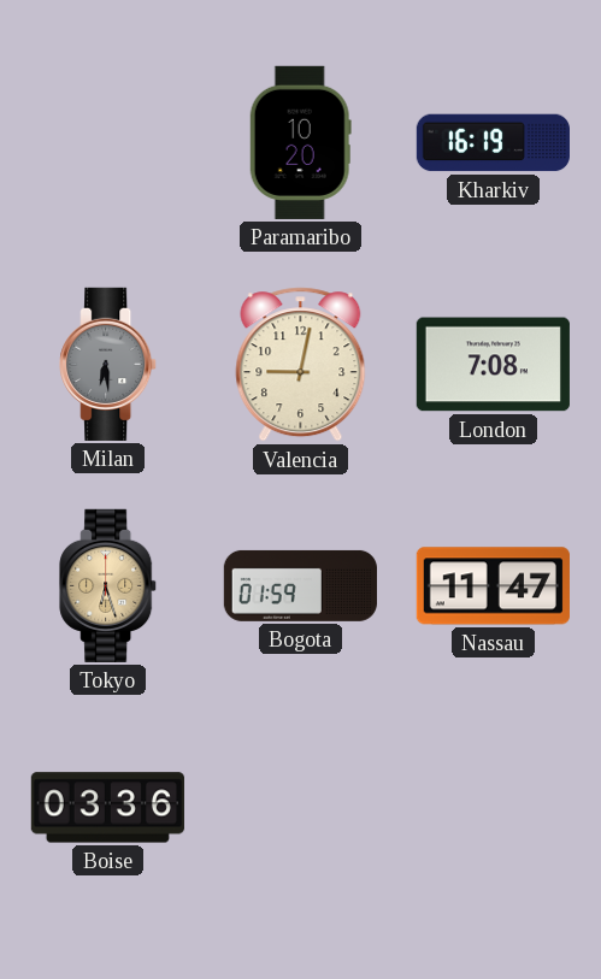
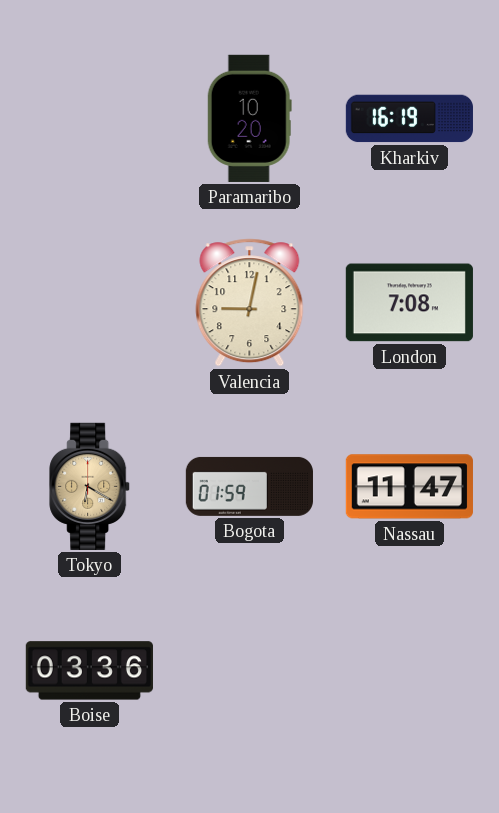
Milan: 6:29 -> none
Tokyo: 6:27 -> 6:20
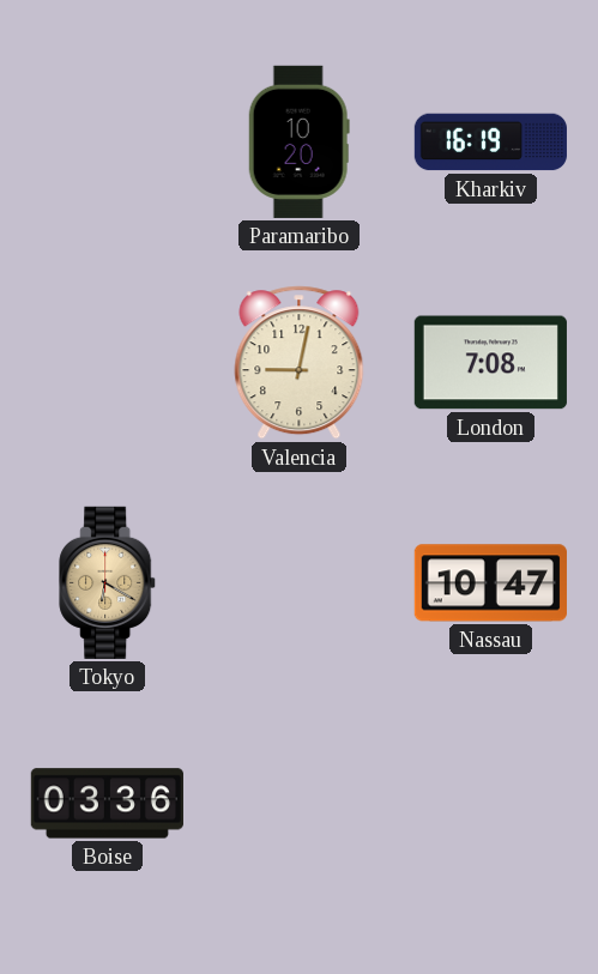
Bogota: 01:59 -> none
Nassau: 11:47 -> 10:47
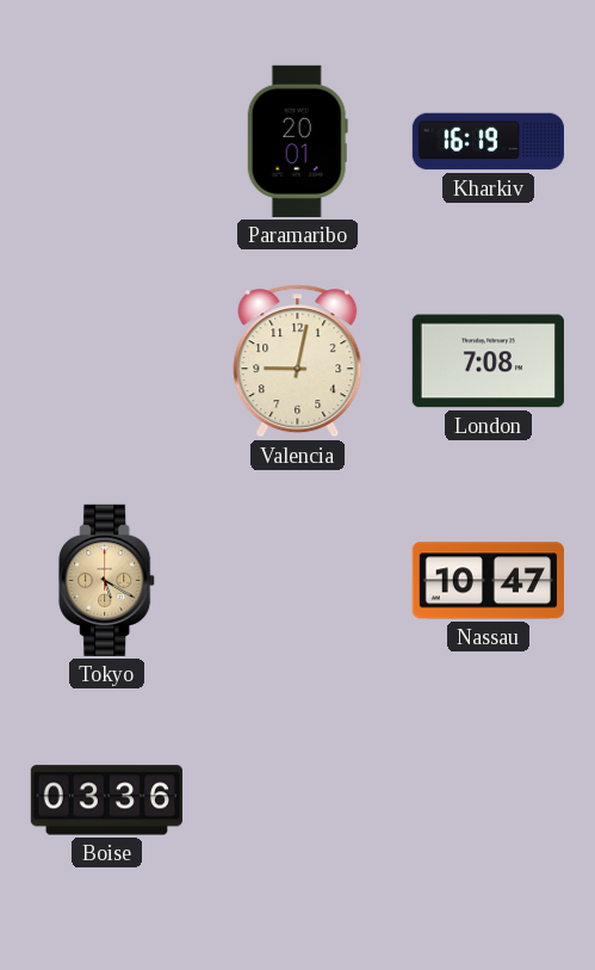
Paramaribo: 10:20 -> 20:01
Tokyo: 6:20 -> 5:20
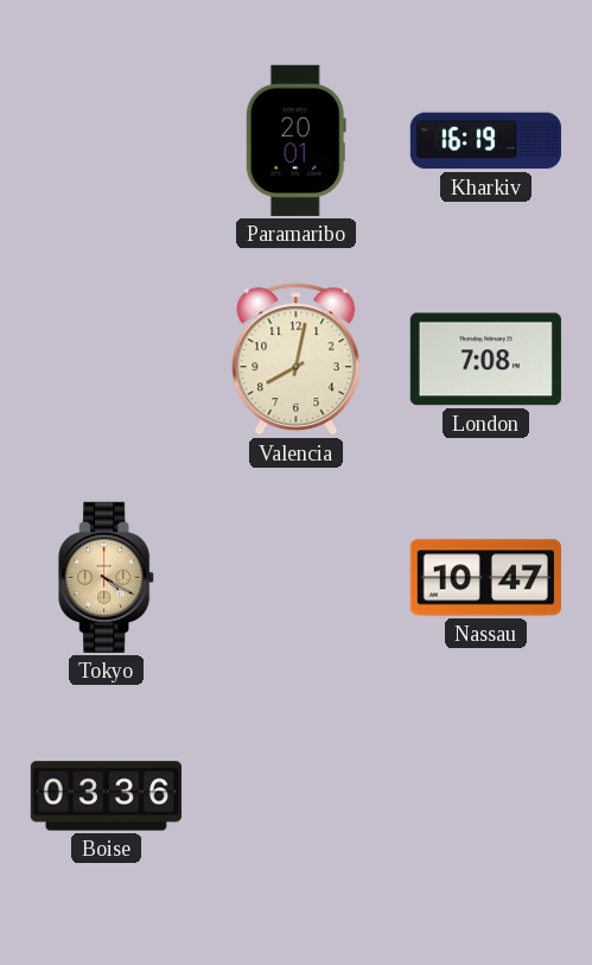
Valencia: 9:02 -> 8:02
Tokyo: 5:20 -> 4:20
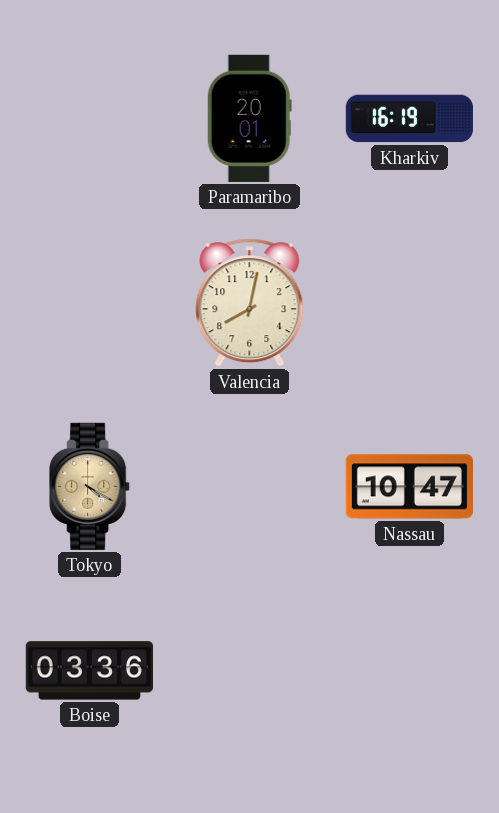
London: 7:08 -> none
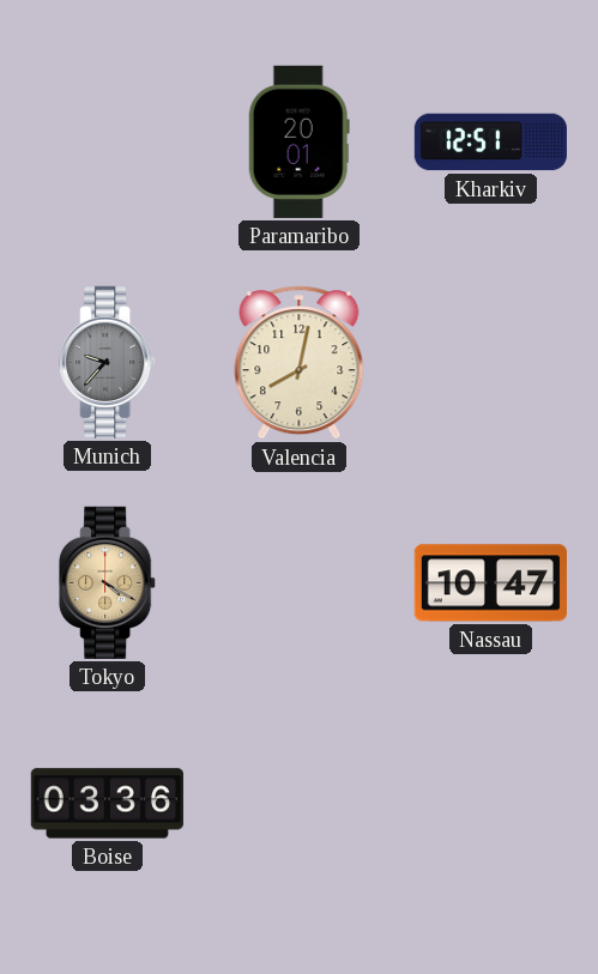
Kharkiv: 16:19 -> 12:51
Munich: none -> 9:37
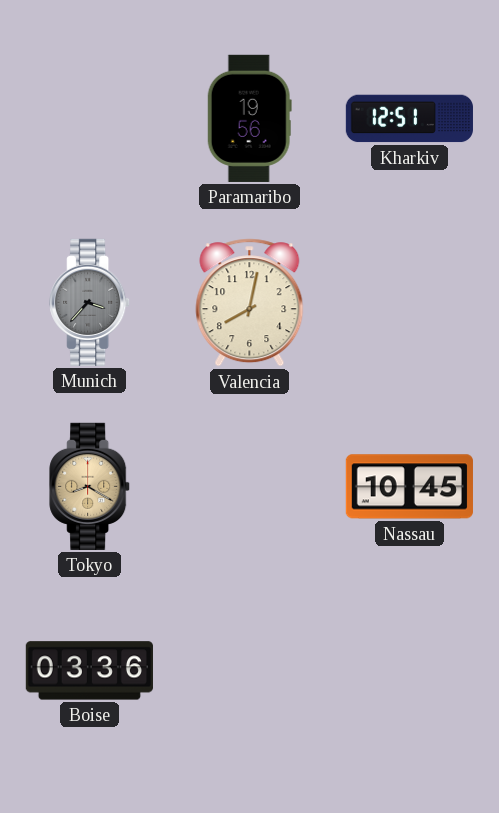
Paramaribo: 20:01 -> 19:56
Munich: 9:37 -> 3:37
Tokyo: 4:20 -> 8:20
Nassau: 10:47 -> 10:45
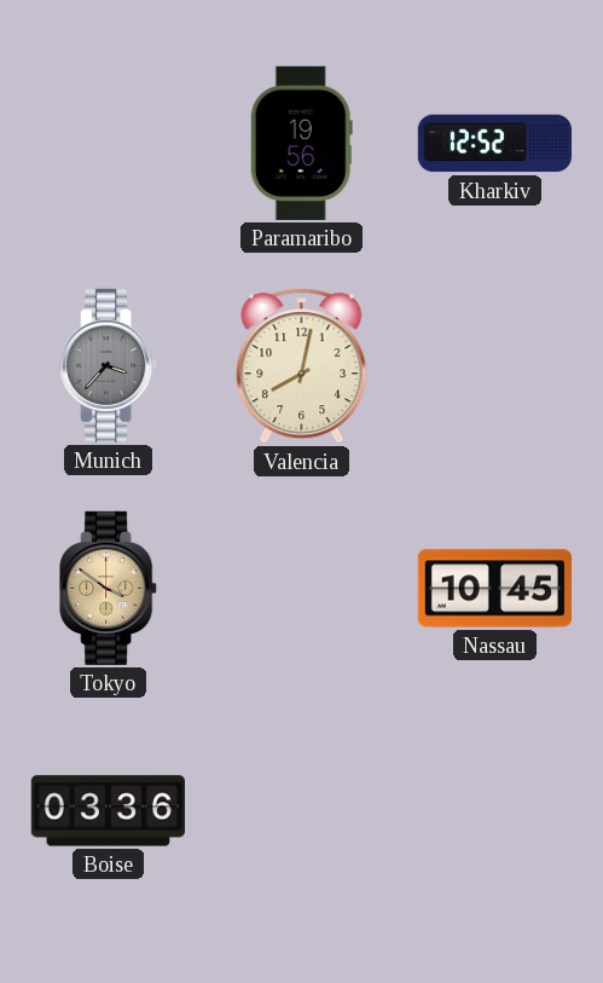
Kharkiv: 12:51 -> 12:52
Tokyo: 8:20 -> 3:51
